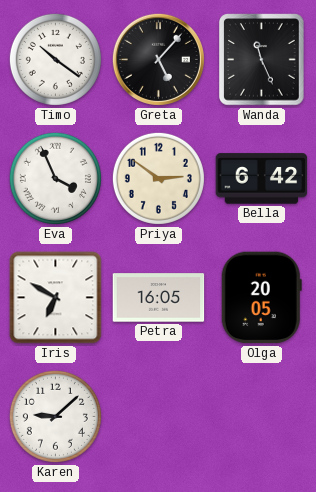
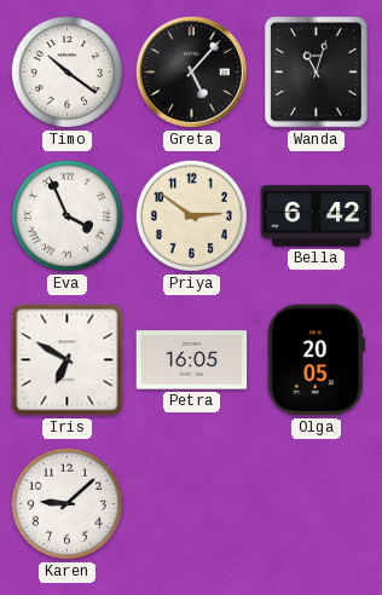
Wanda: 11:26 -> 11:03
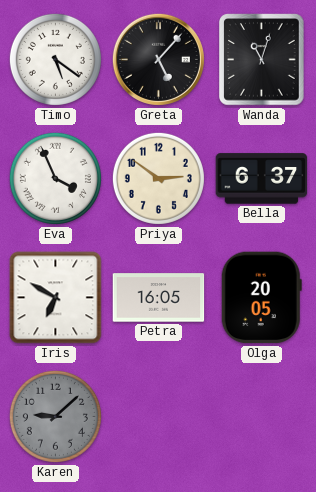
Timo: 10:21 -> 5:21
Bella: 6:42 -> 6:37
Karen dial: white -> grey
